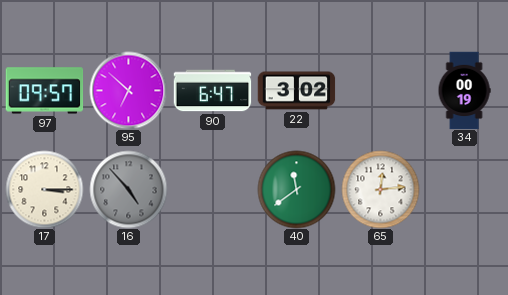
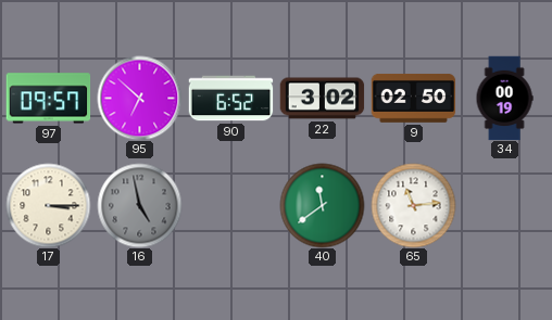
90: 6:47 -> 6:52
9: none -> 02:50
16: 4:53 -> 4:58
65: 12:14 -> 11:14
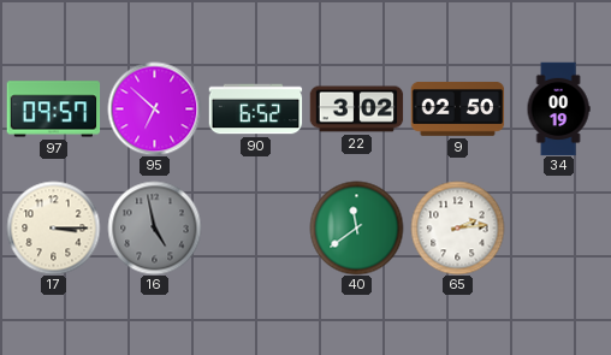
65: 11:14 -> 2:14
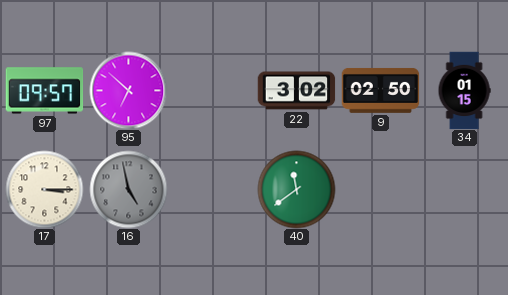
90: 6:52 -> none
34: 00:19 -> 01:15
65: 2:14 -> none
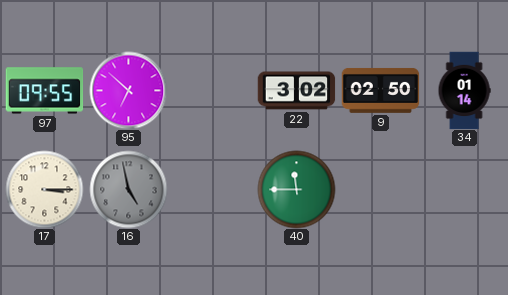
97: 09:57 -> 09:55
34: 01:15 -> 01:14
40: 11:39 -> 11:45
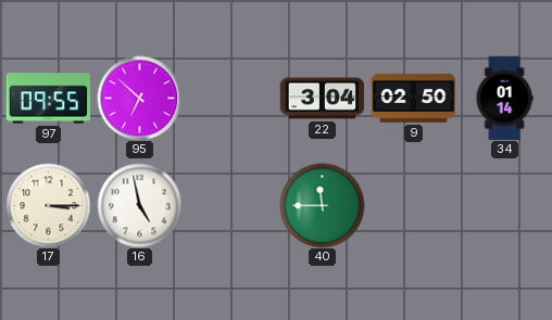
22: 3:02 -> 3:04
16 dial: grey -> white
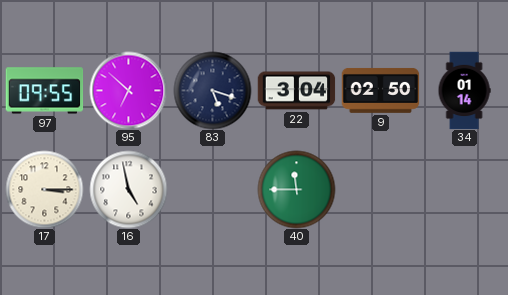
83: none -> 5:18
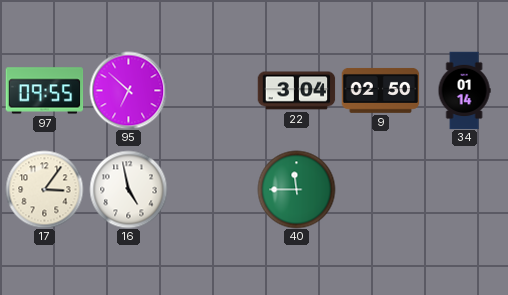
83: 5:18 -> none
17: 3:15 -> 3:06
